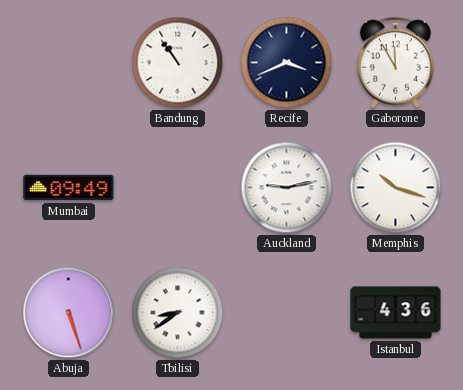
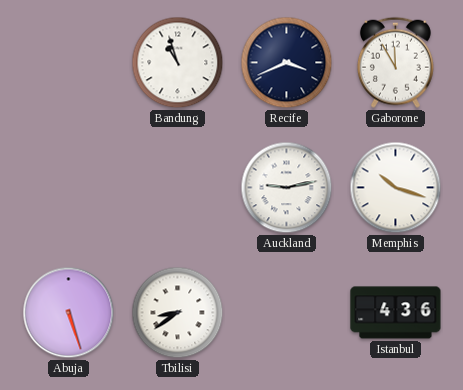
Bandung: 10:54 -> 10:57
Mumbai: 09:49 -> none
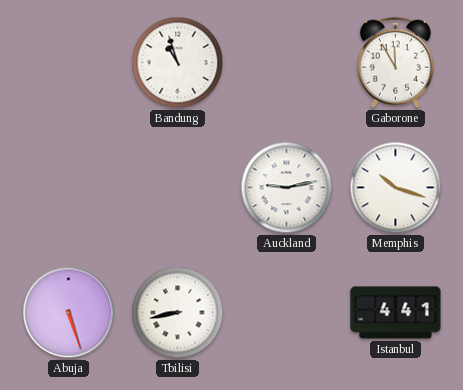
Recife: 3:41 -> none
Tbilisi: 8:39 -> 8:43
Istanbul: 4:36 -> 4:41
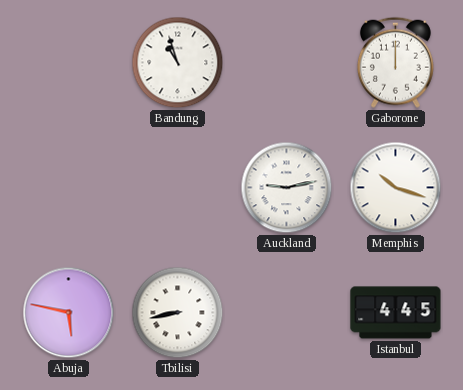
Gaborone: 11:55 -> 12:00
Abuja: 5:27 -> 5:47
Istanbul: 4:41 -> 4:45
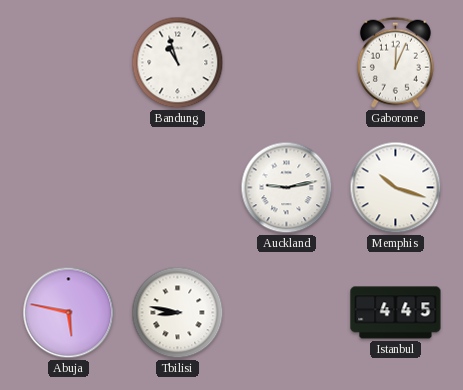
Gaborone: 12:00 -> 12:04
Tbilisi: 8:43 -> 8:47
